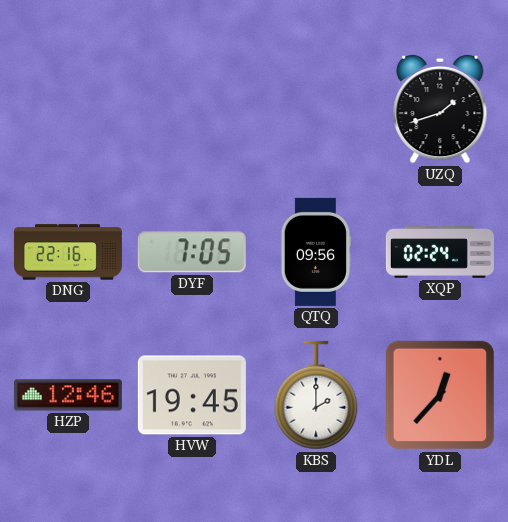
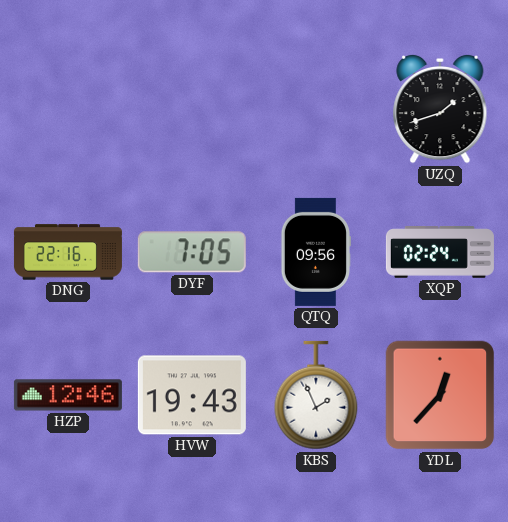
HVW: 19:45 -> 19:43
KBS: 2:00 -> 1:56
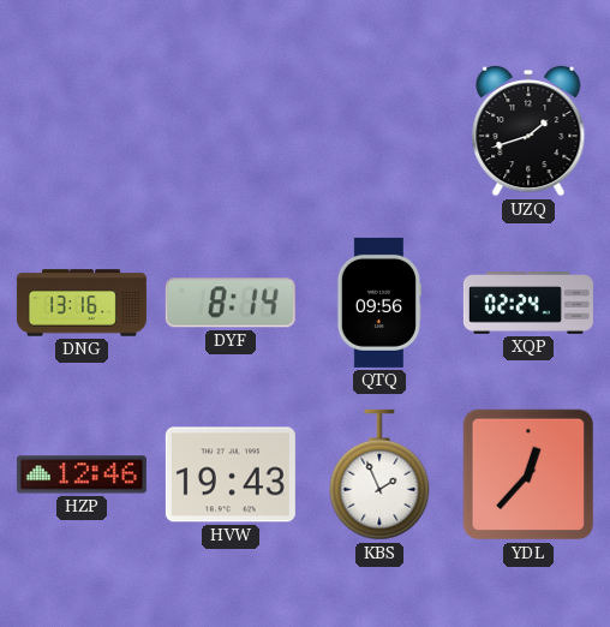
DNG: 22:16 -> 13:16
DYF: 7:05 -> 8:14
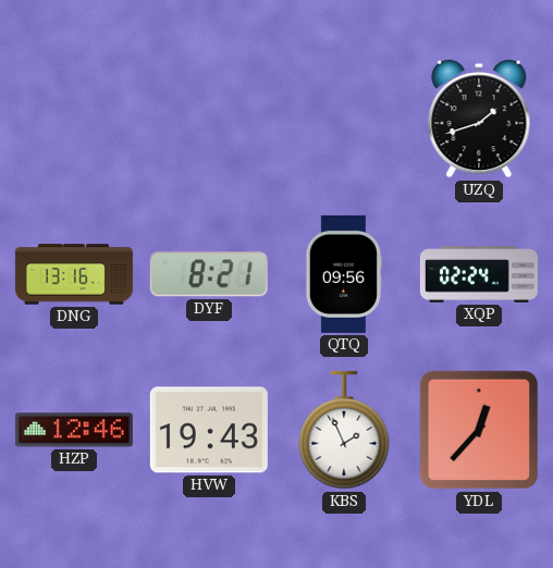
DYF: 8:14 -> 8:21
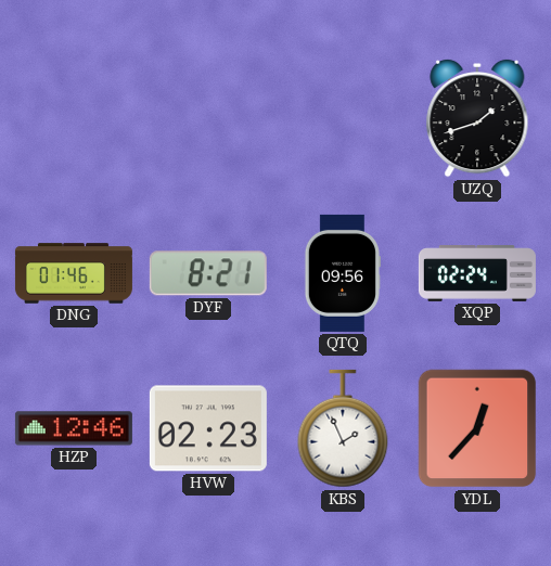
DNG: 13:16 -> 01:46
HVW: 19:43 -> 02:23
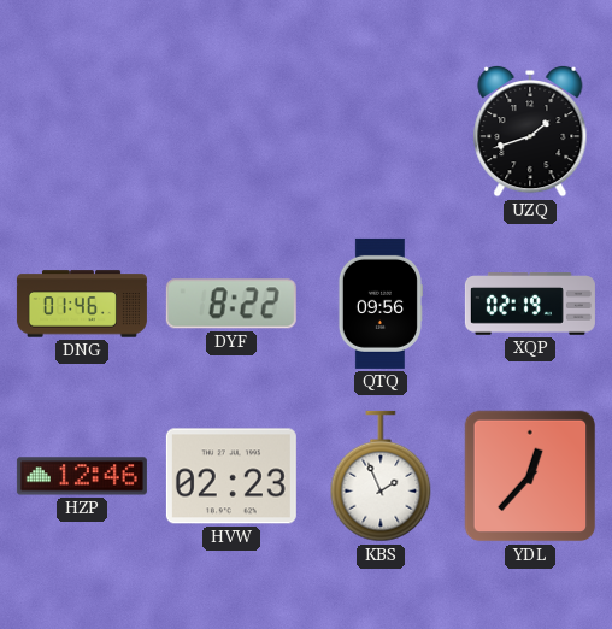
DYF: 8:21 -> 8:22
XQP: 02:24 -> 02:19
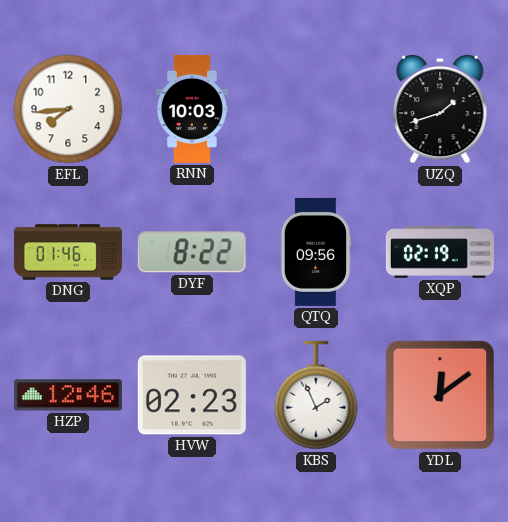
EFL: none -> 7:44
RNN: none -> 10:03
YDL: 12:37 -> 12:09
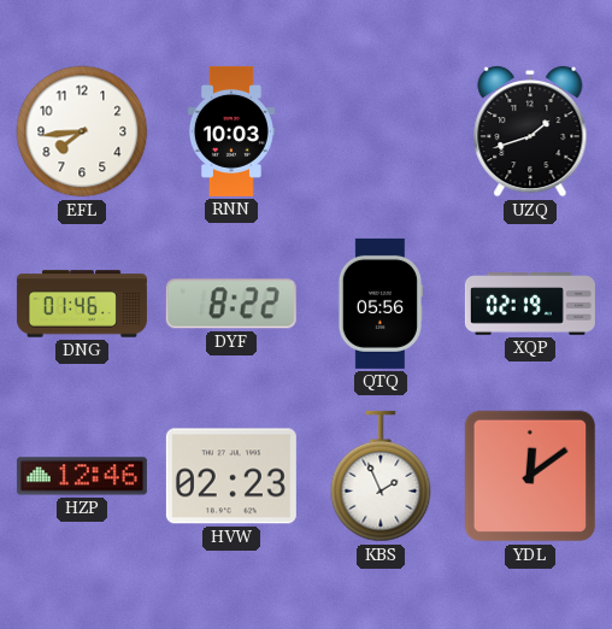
QTQ: 09:56 -> 05:56
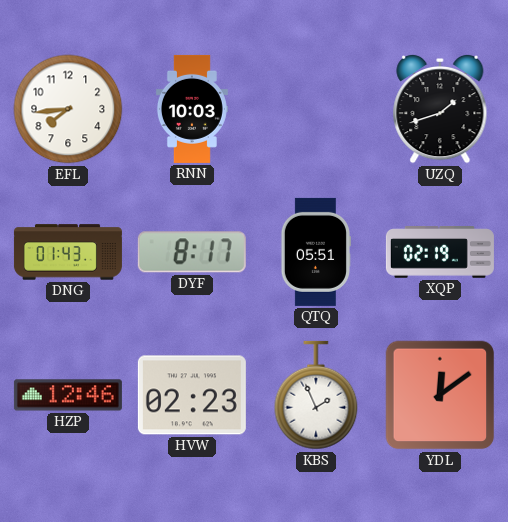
DNG: 01:46 -> 01:43
DYF: 8:22 -> 8:17
QTQ: 05:56 -> 05:51
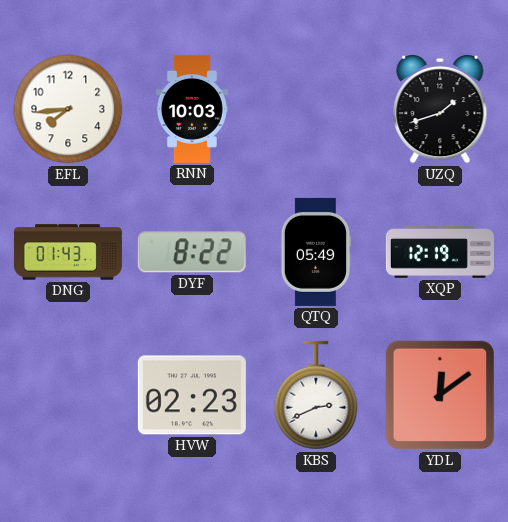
DYF: 8:17 -> 8:22
QTQ: 05:51 -> 05:49
XQP: 02:19 -> 12:19
HZP: 12:46 -> none
KBS: 1:56 -> 2:41
